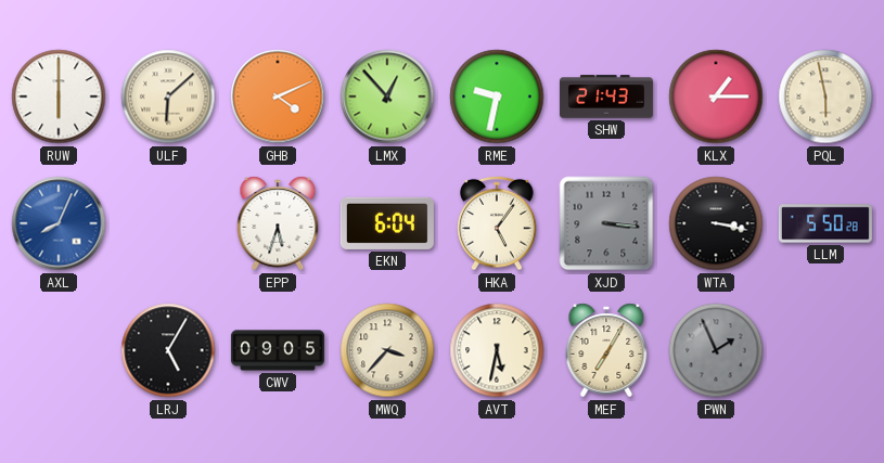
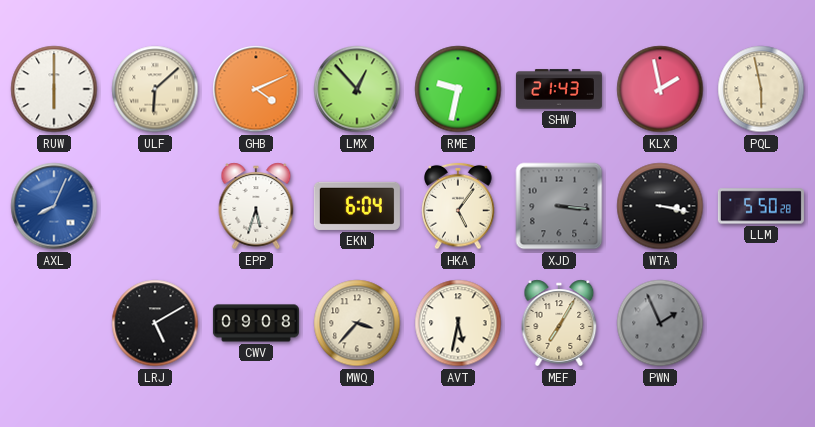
KLX: 1:15 -> 1:58
LRJ: 5:05 -> 5:10
CWV: 09:05 -> 09:08
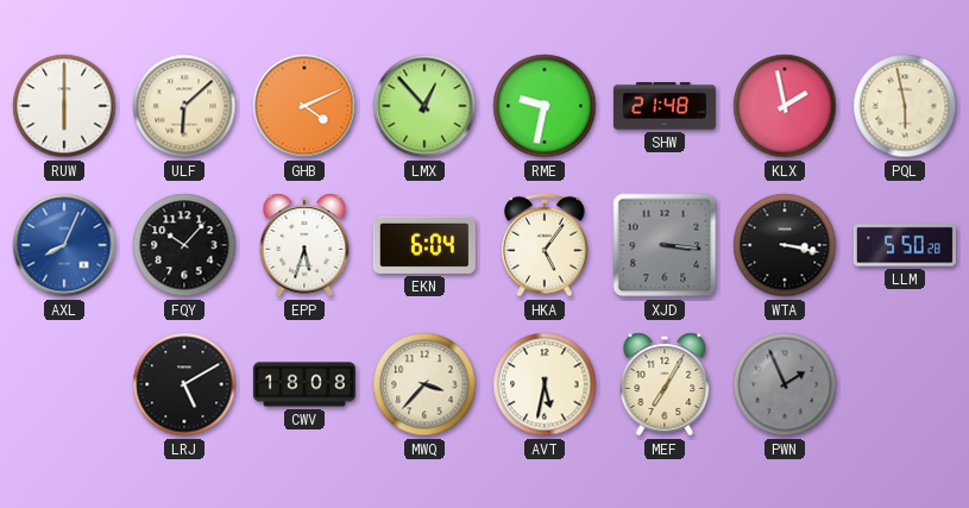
SHW: 21:43 -> 21:48
FQY: none -> 10:07
CWV: 09:08 -> 18:08
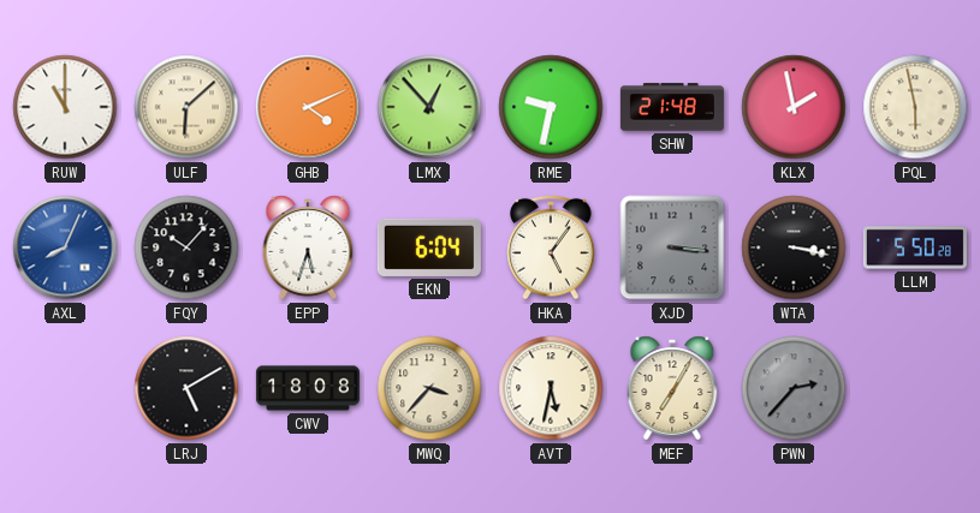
RUW: 6:00 -> 11:00
PWN: 1:56 -> 2:37
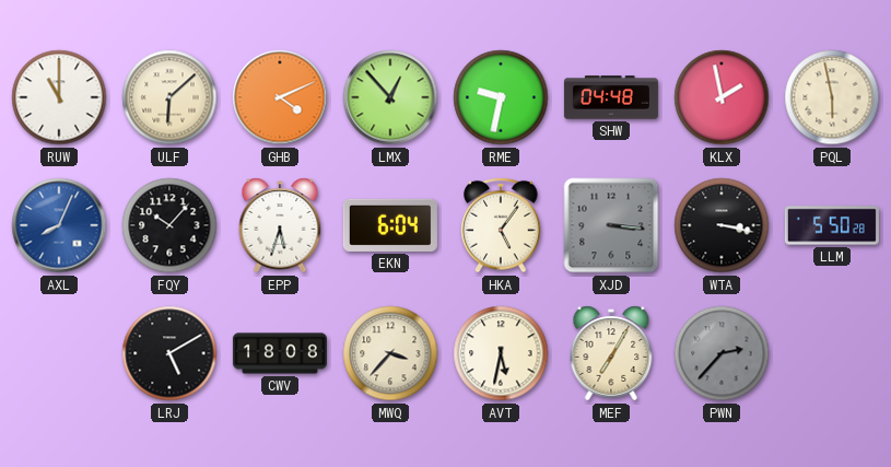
SHW: 21:48 -> 04:48
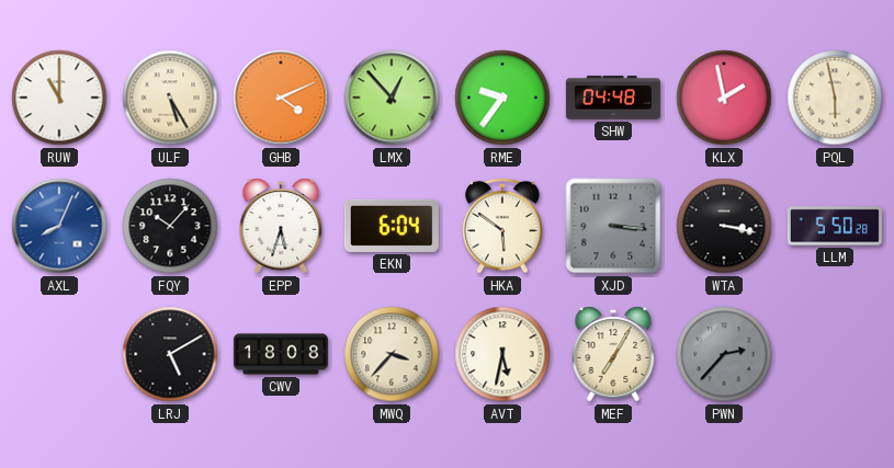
ULF: 6:08 -> 5:25
RME: 9:32 -> 9:36
HKA: 5:06 -> 5:51
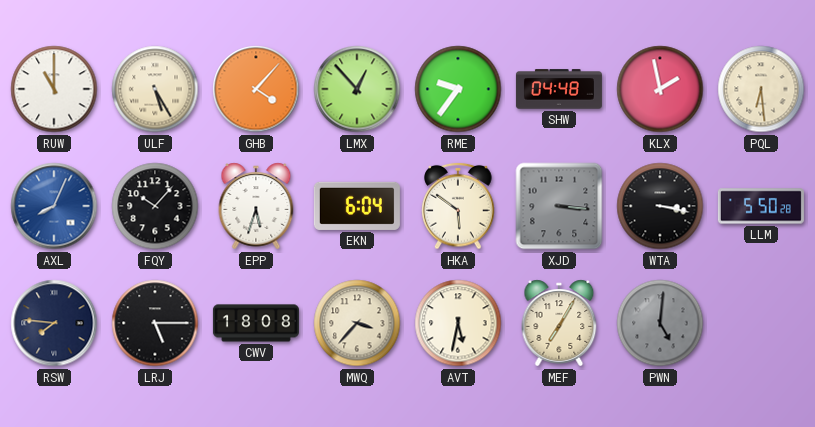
GHB: 4:11 -> 4:07
PQL: 5:58 -> 6:29
RSW: none -> 7:46
LRJ: 5:10 -> 5:15
PWN: 2:37 -> 5:01
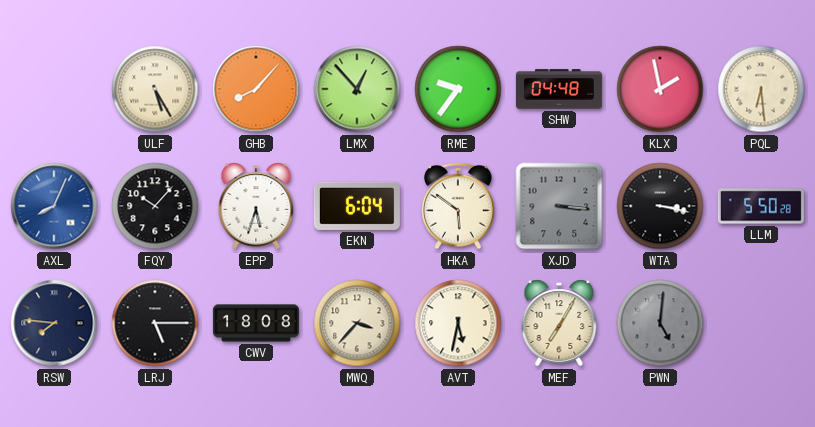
RUW: 11:00 -> none
GHB: 4:07 -> 8:07
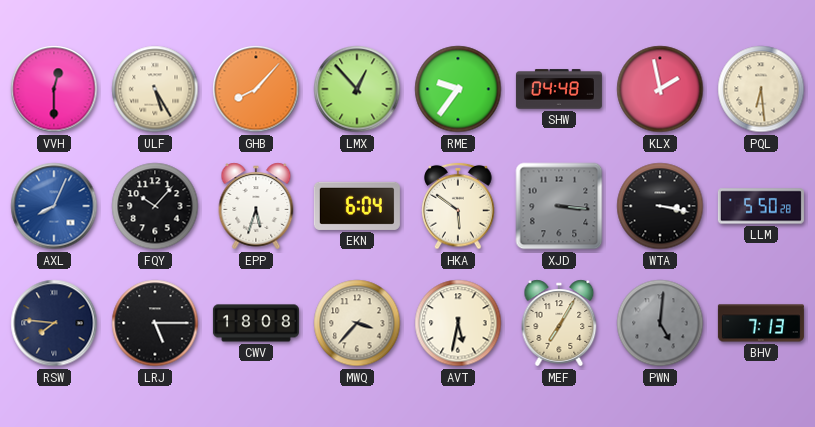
VVH: none -> 12:30
BHV: none -> 7:13
